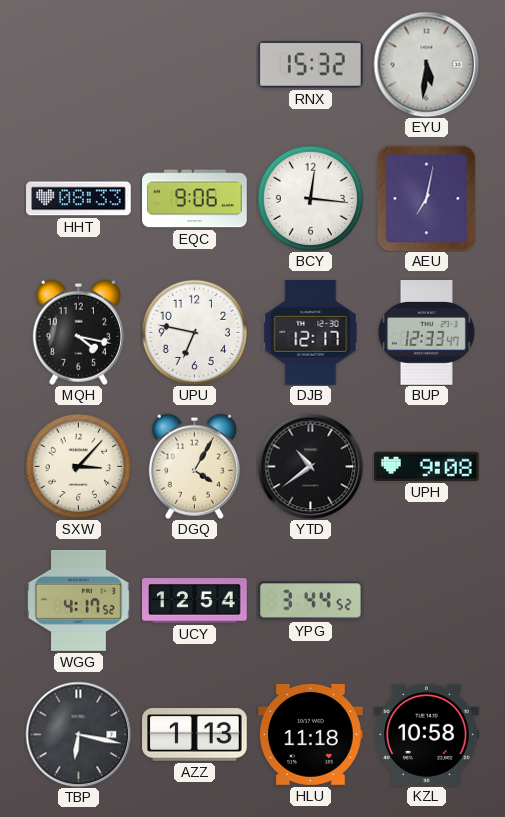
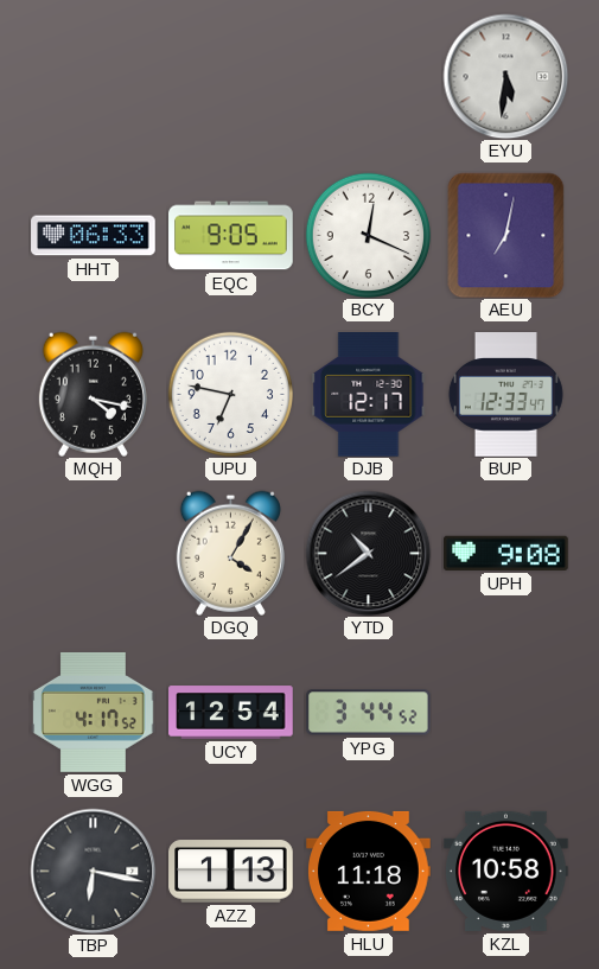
RNX: 15:32 -> none
HHT: 08:33 -> 06:33
EQC: 9:06 -> 9:05
BCY: 12:16 -> 12:19
SXW: 3:07 -> none
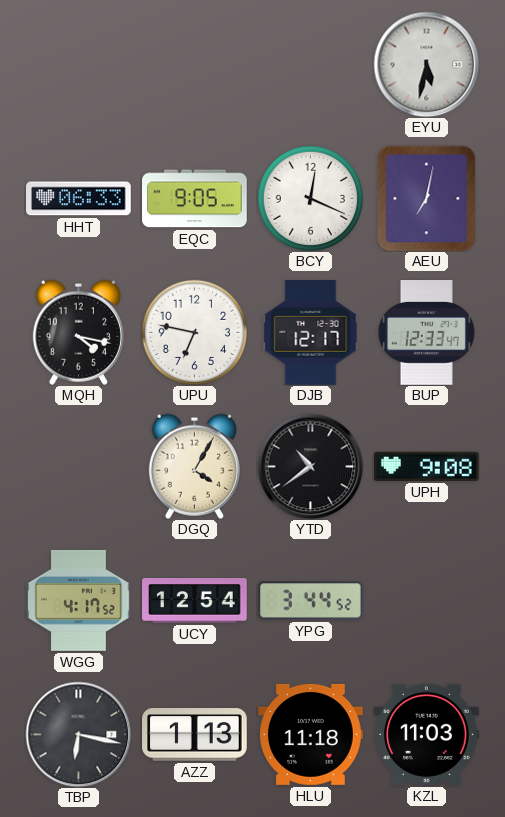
EYU: 5:31 -> 5:32
KZL: 10:58 -> 11:03
